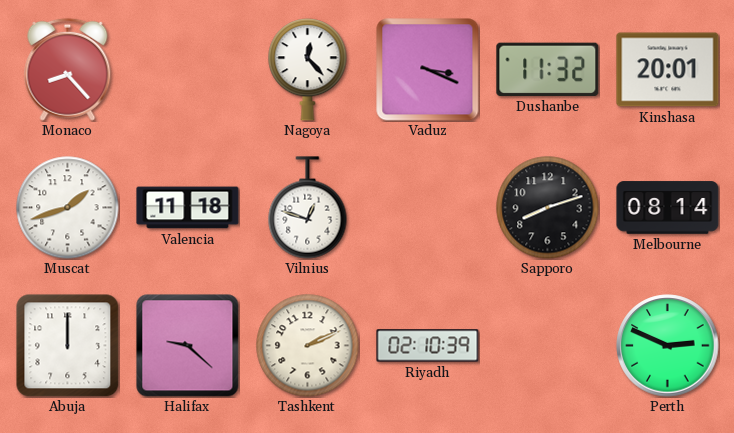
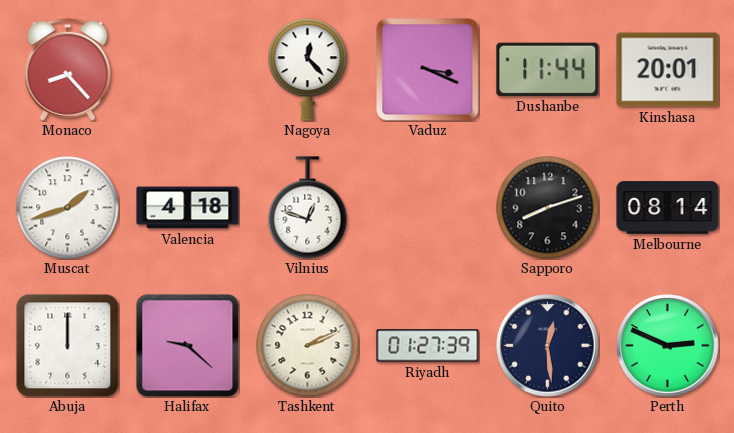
Dushanbe: 11:32 -> 11:44
Valencia: 11:18 -> 4:18
Riyadh: 02:10 -> 01:27
Quito: none -> 12:29
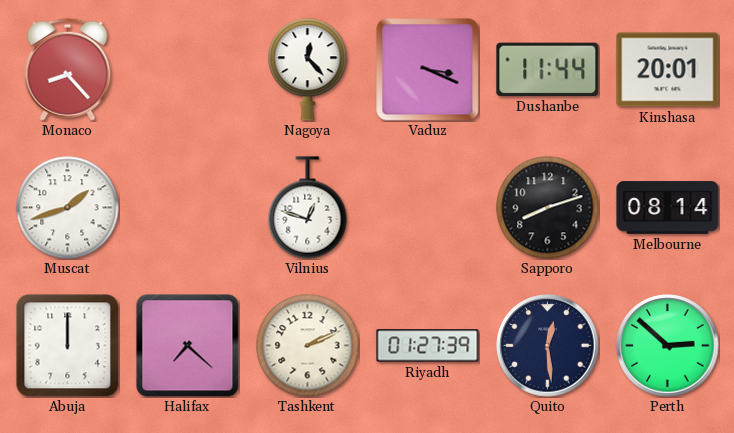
Valencia: 4:18 -> none
Halifax: 9:22 -> 7:22
Perth: 2:49 -> 2:52
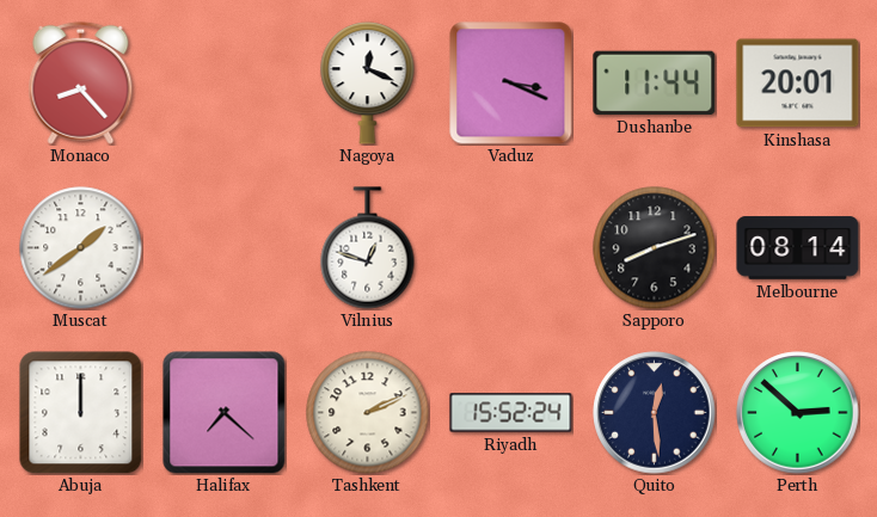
Nagoya: 12:23 -> 12:19
Muscat: 1:42 -> 1:39
Riyadh: 01:27 -> 15:52
